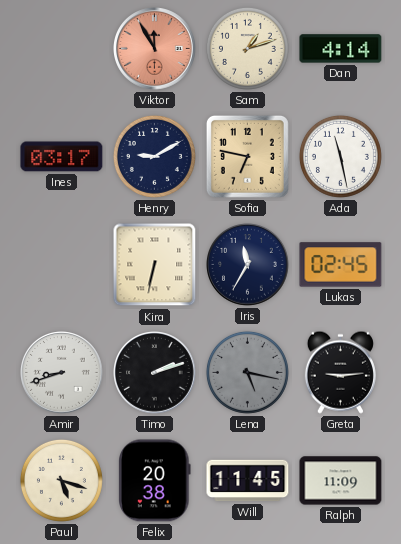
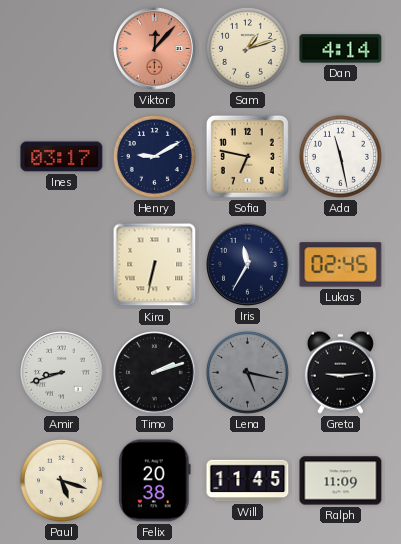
Viktor: 11:55 -> 12:07
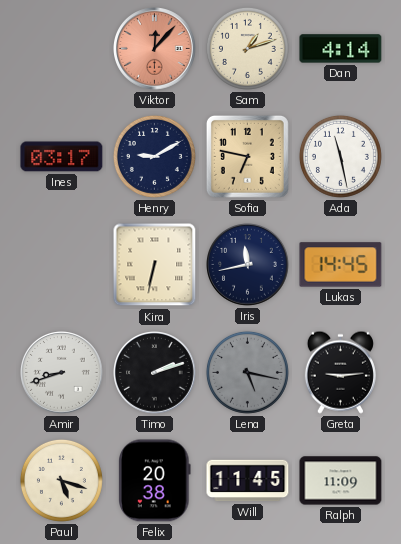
Iris: 11:35 -> 11:43
Lukas: 02:45 -> 14:45
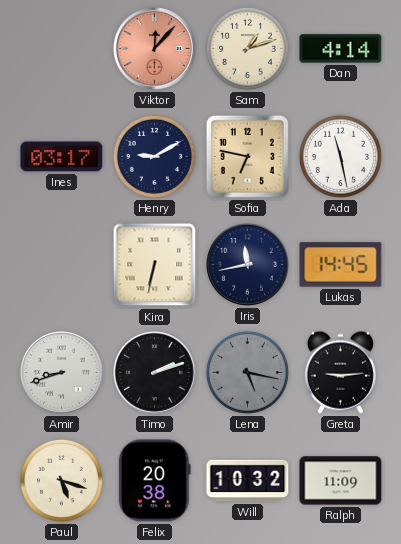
Will: 11:45 -> 10:32
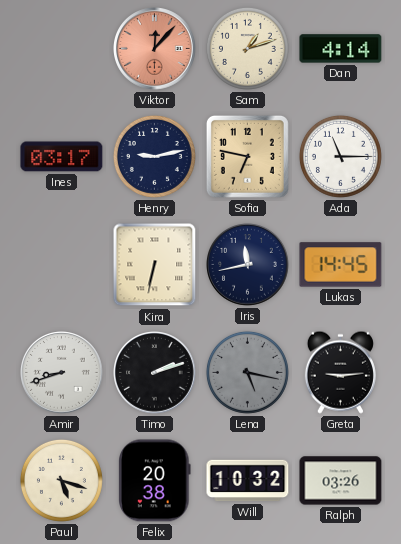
Henry: 9:10 -> 9:13
Ada: 11:28 -> 11:15
Ralph: 11:09 -> 03:26
